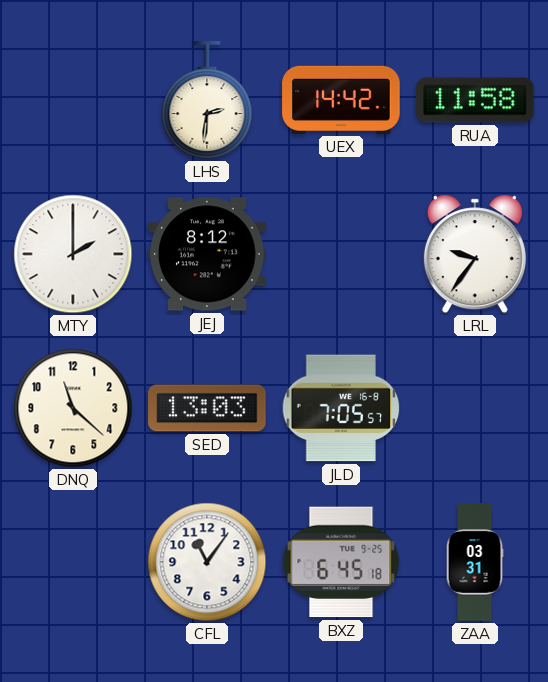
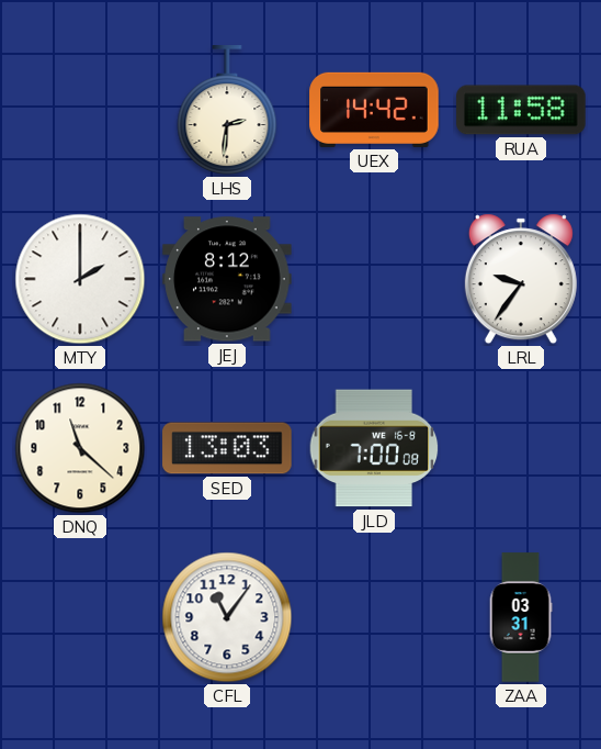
JLD: 7:05 -> 7:00
BXZ: 6:45 -> none
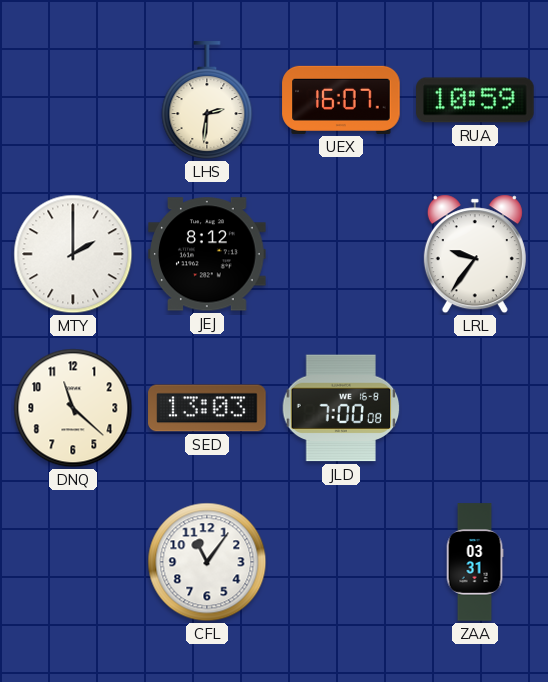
UEX: 14:42 -> 16:07
RUA: 11:58 -> 10:59
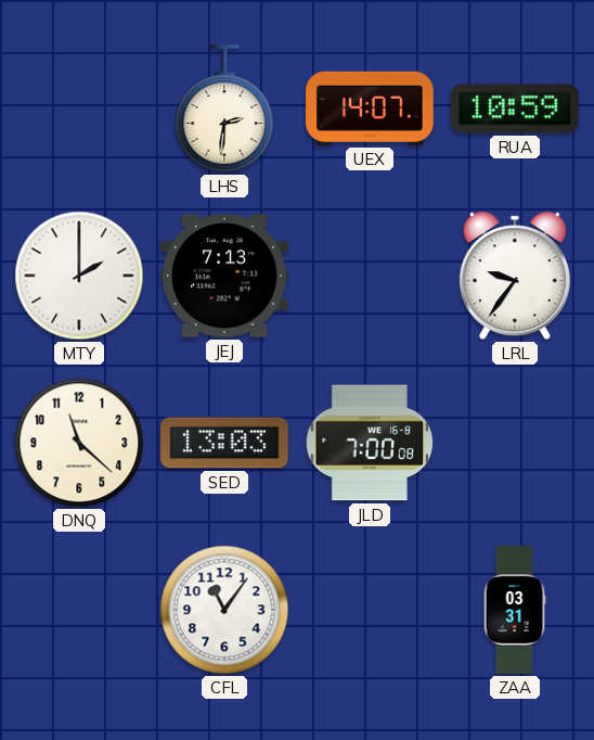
UEX: 16:07 -> 14:07
JEJ: 8:12 -> 7:13
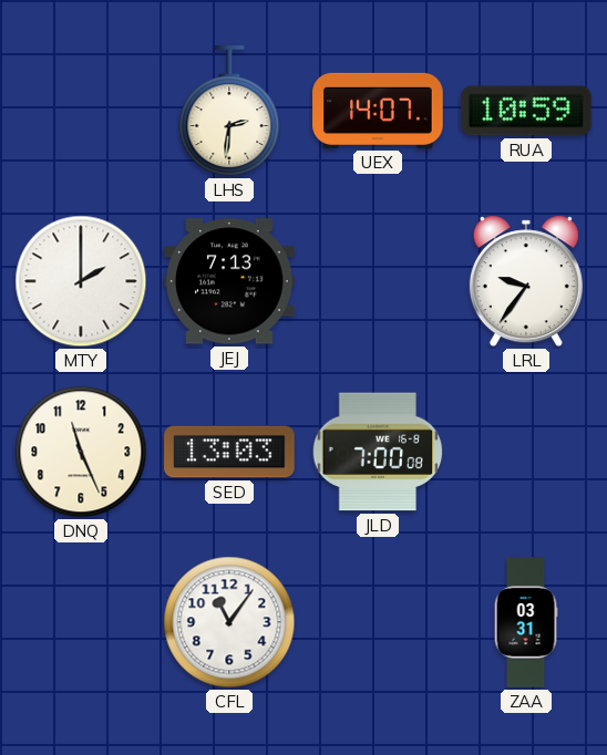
DNQ: 11:22 -> 11:26
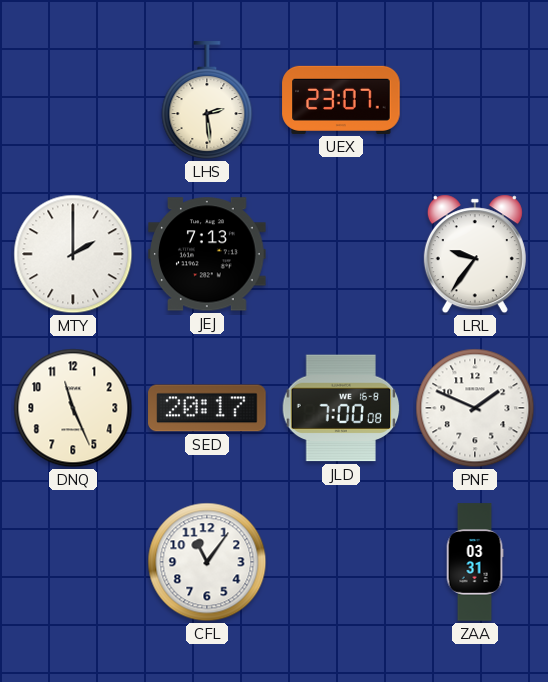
LHS: 2:31 -> 2:29
UEX: 14:07 -> 23:07
RUA: 10:59 -> none
SED: 13:03 -> 20:17
PNF: none -> 1:49
